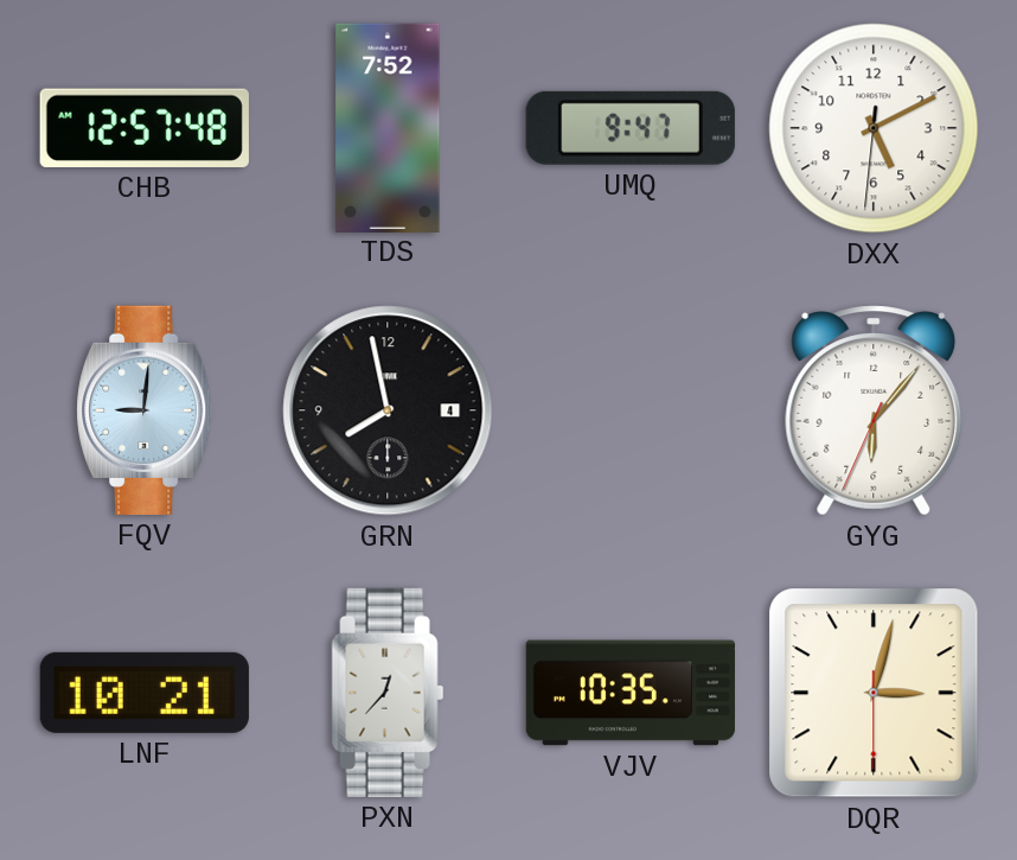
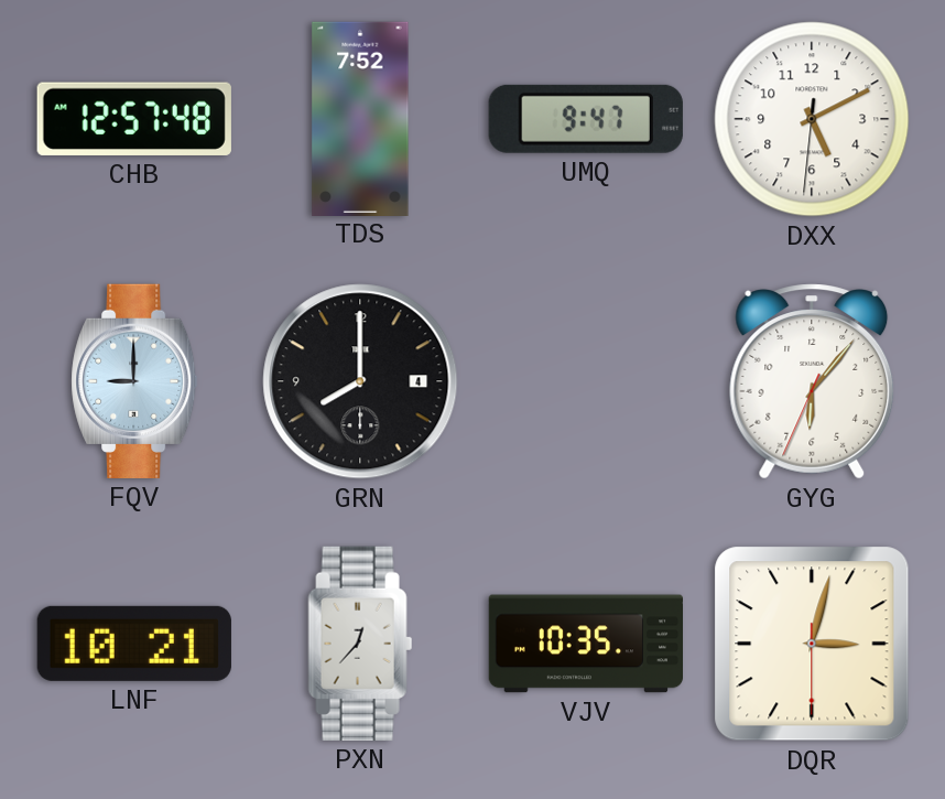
FQV: 9:01 -> 9:00
GRN: 7:58 -> 8:00
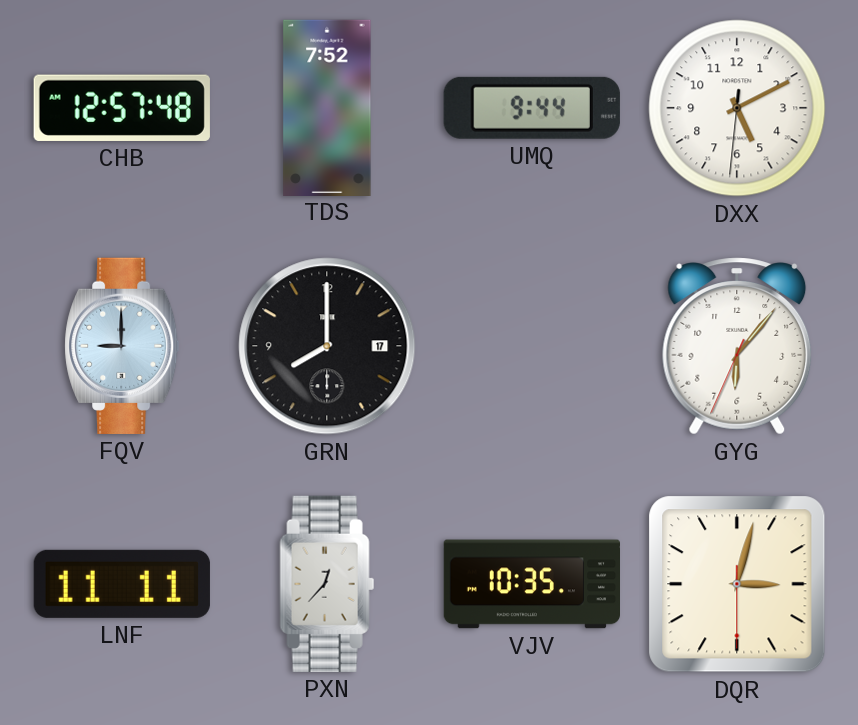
UMQ: 9:47 -> 9:44
GRN date: 4 -> 17
LNF: 10:21 -> 11:11
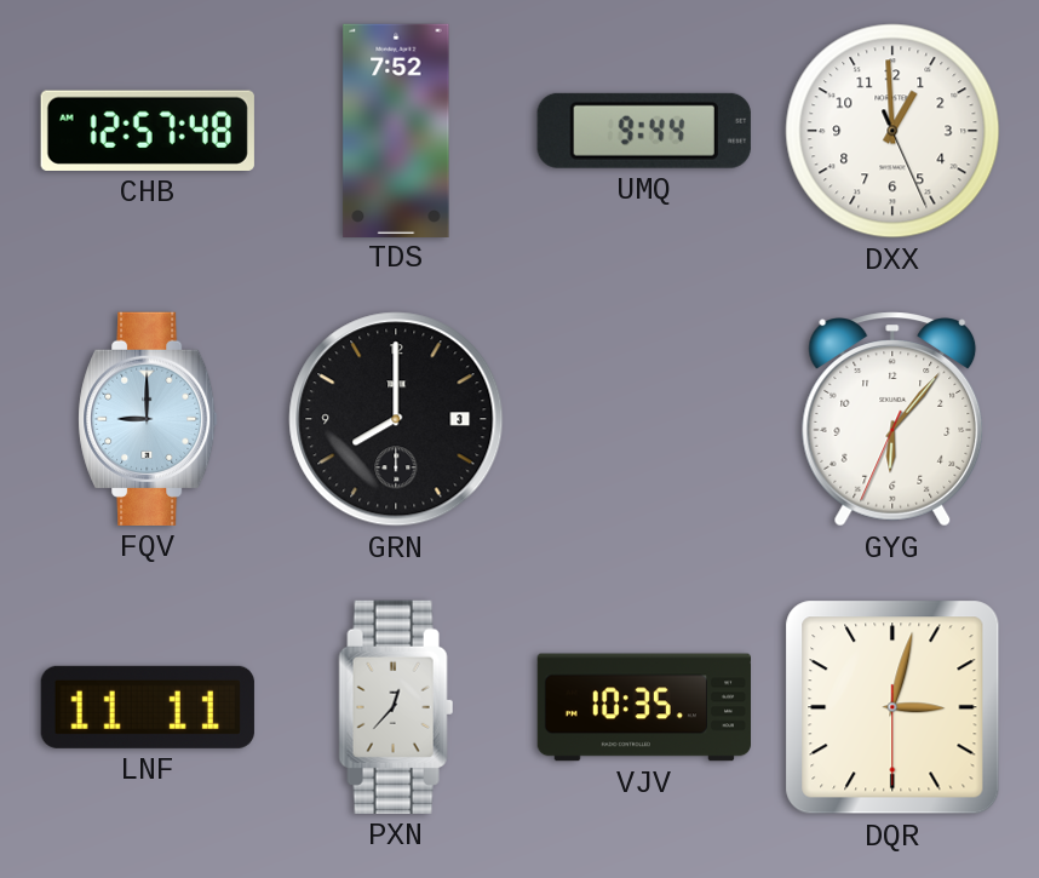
DXX: 5:10 -> 12:59
GRN date: 17 -> 3
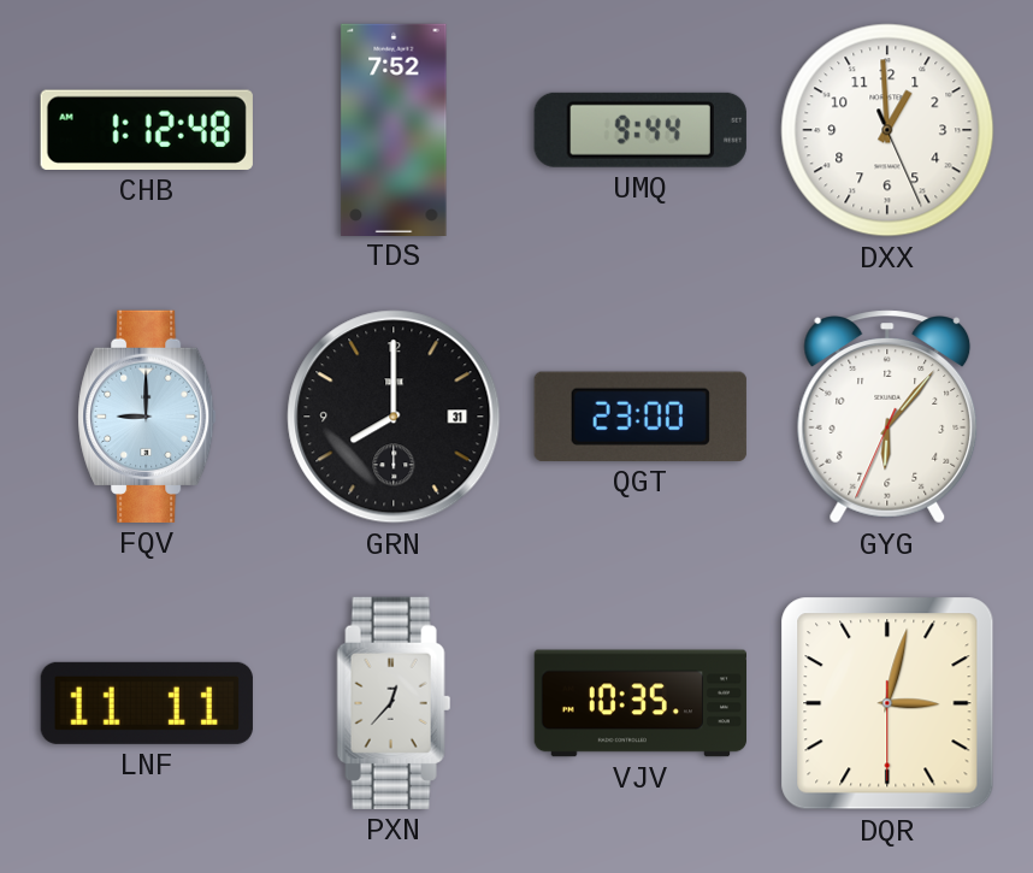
CHB: 12:57 -> 1:12
GRN date: 3 -> 31
QGT: none -> 23:00
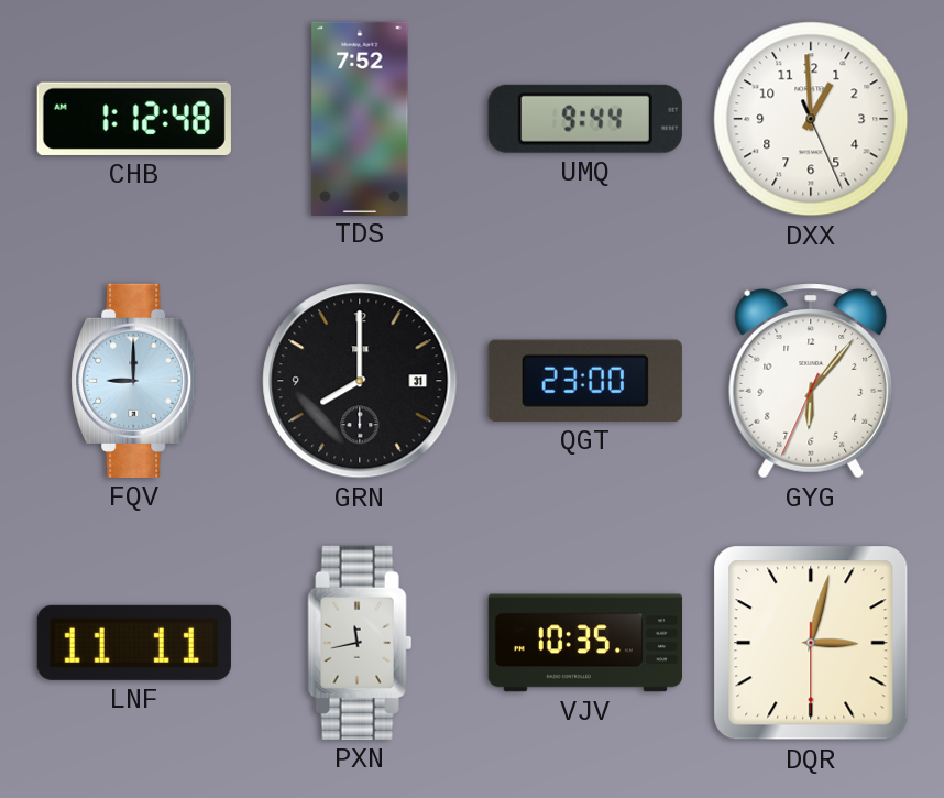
PXN: 12:37 -> 11:43
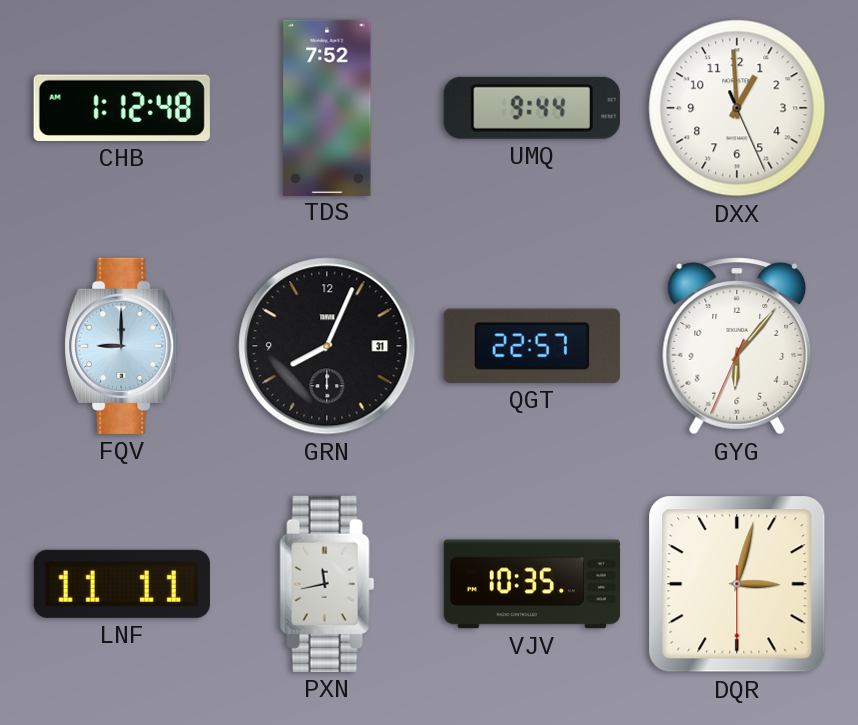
GRN: 8:00 -> 8:04
QGT: 23:00 -> 22:57
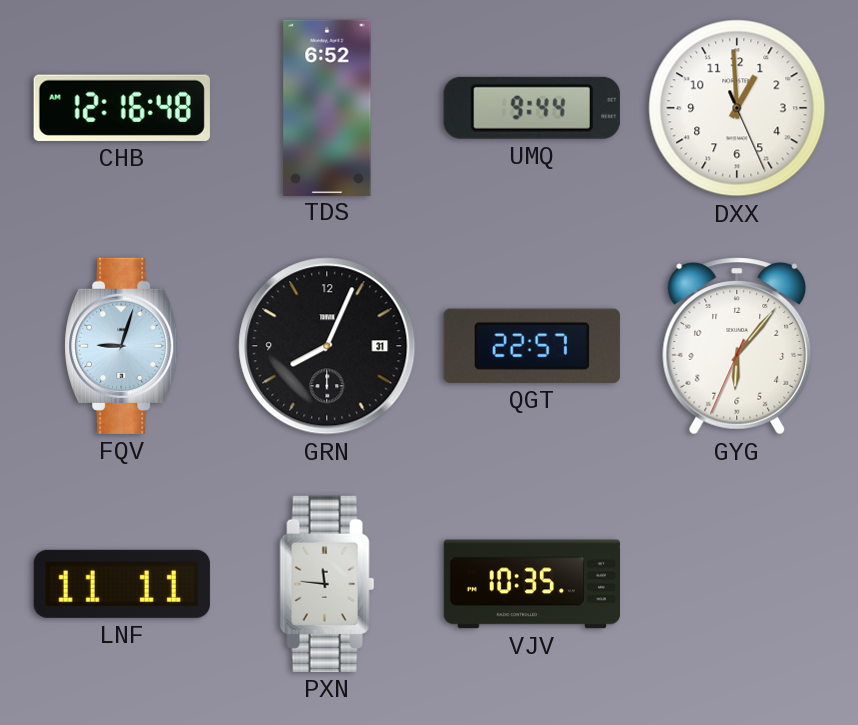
CHB: 1:12 -> 12:16
TDS: 7:52 -> 6:52
FQV: 9:00 -> 9:03
PXN: 11:43 -> 11:46
DQR: 3:02 -> none
